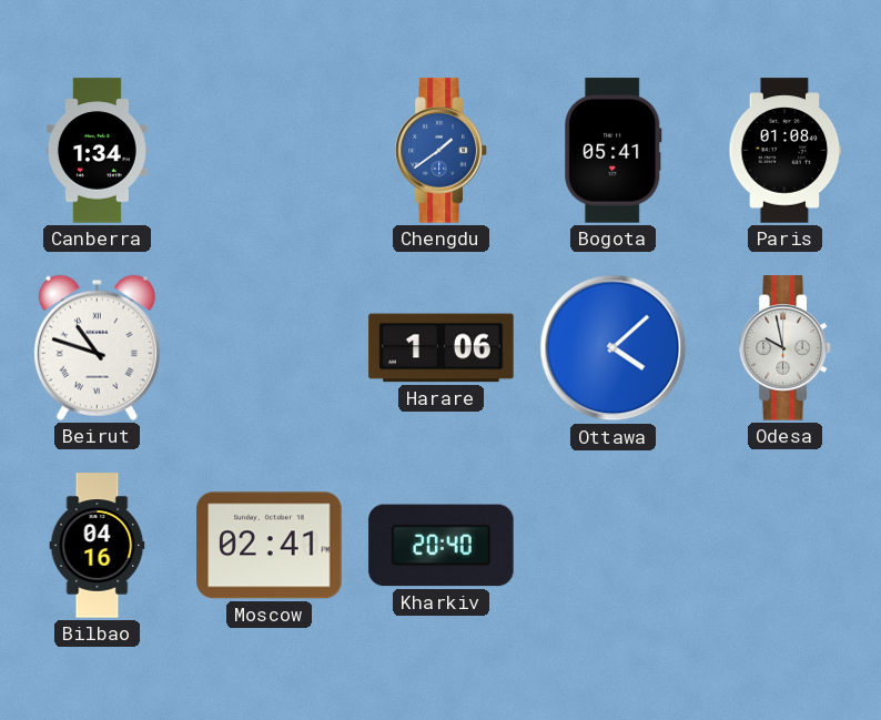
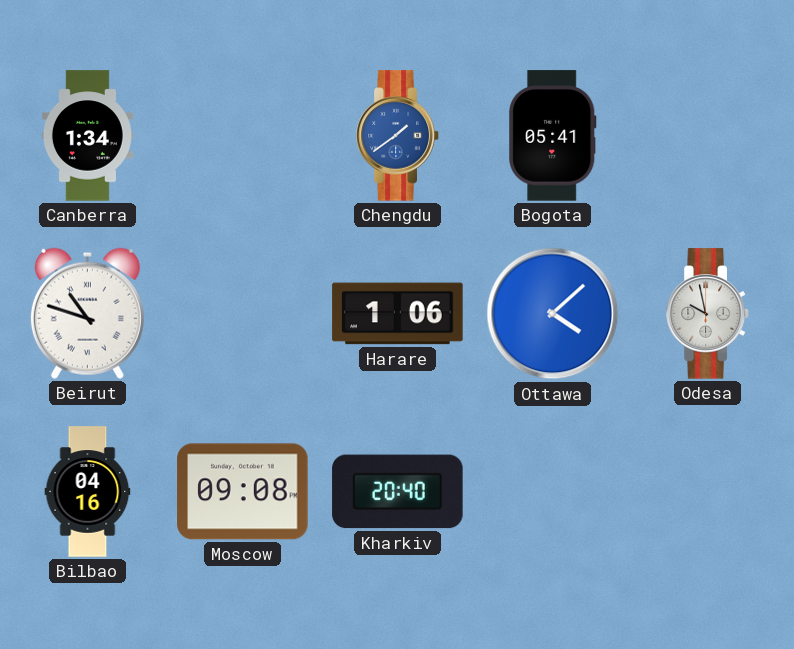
Paris: 01:08 -> none
Moscow: 02:41 -> 09:08
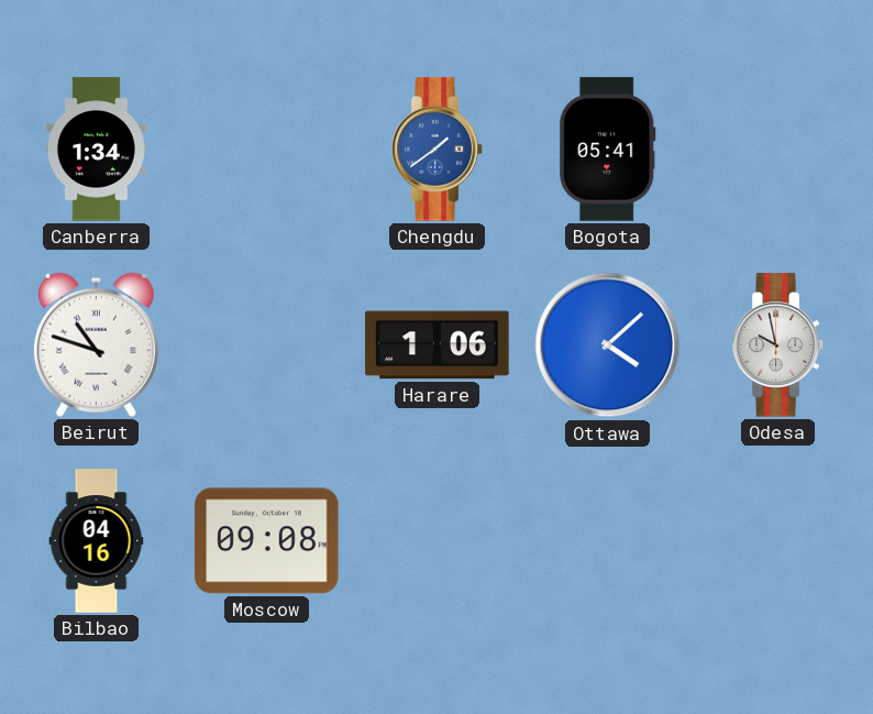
Kharkiv: 20:40 -> none
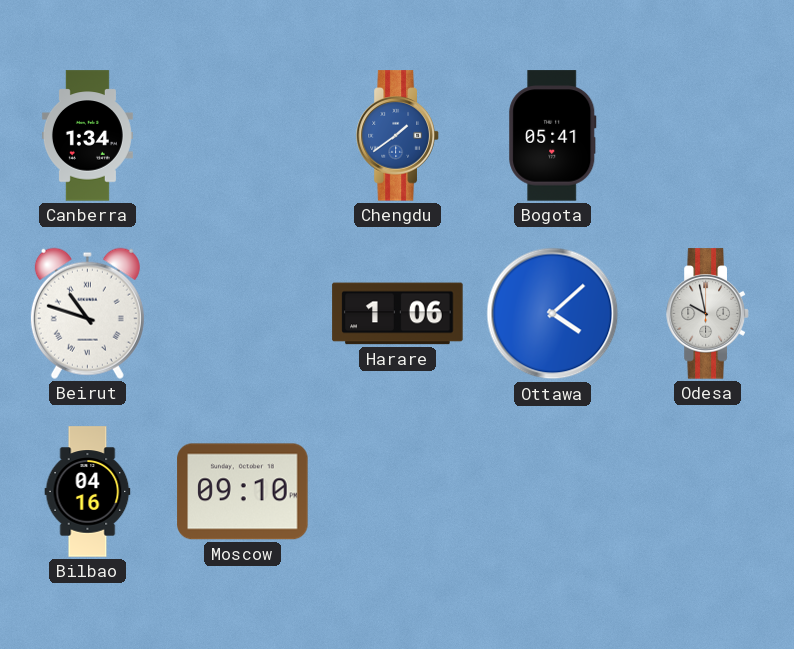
Moscow: 09:08 -> 09:10
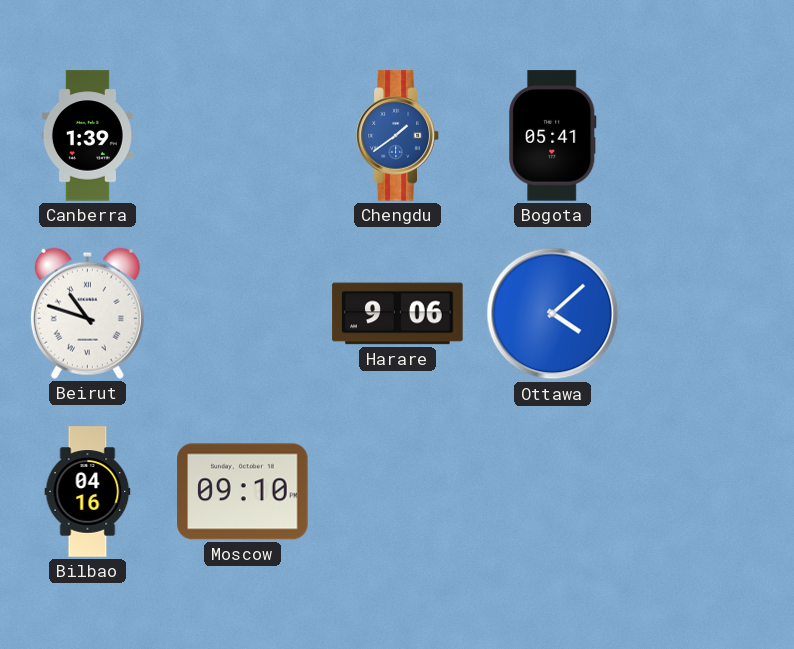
Canberra: 1:34 -> 1:39
Harare: 1:06 -> 9:06
Odesa: 9:58 -> none
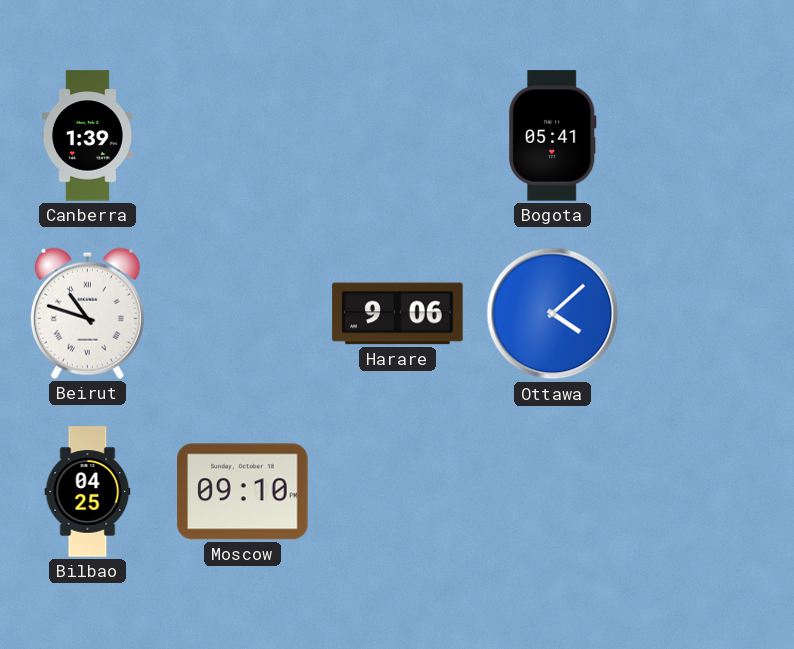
Chengdu: 1:39 -> none
Bilbao: 04:16 -> 04:25
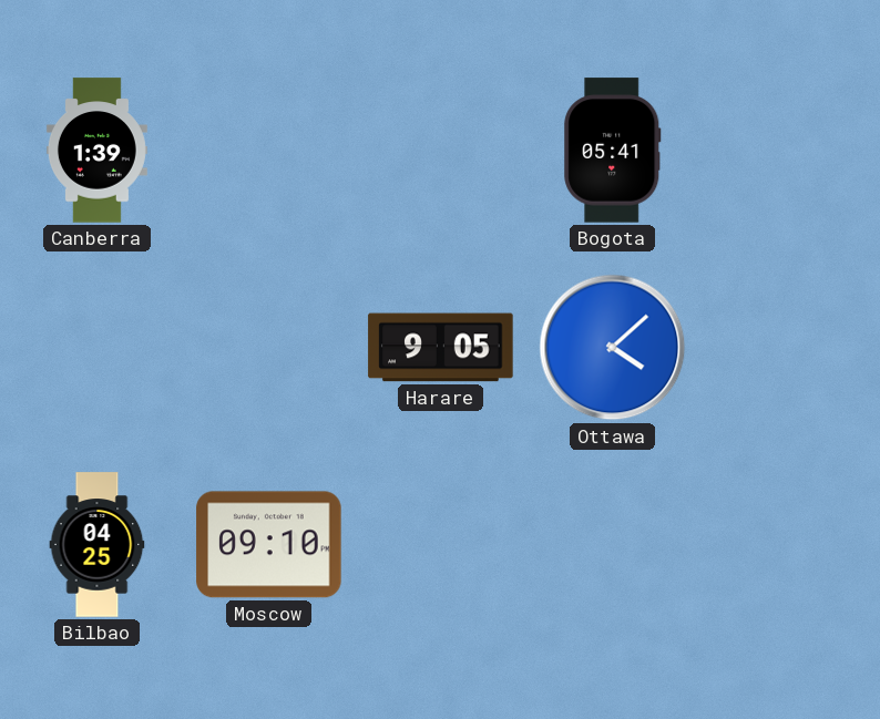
Beirut: 10:48 -> none
Harare: 9:06 -> 9:05
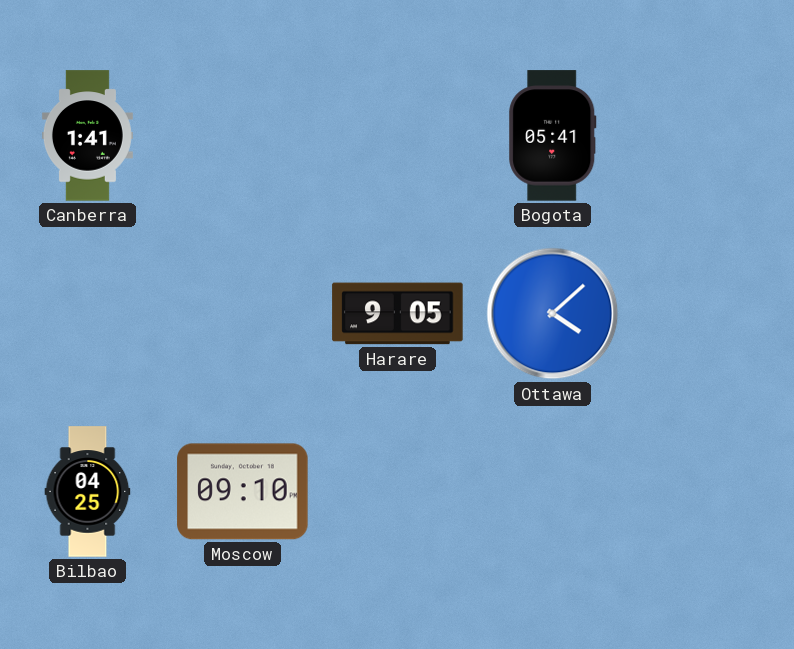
Canberra: 1:39 -> 1:41
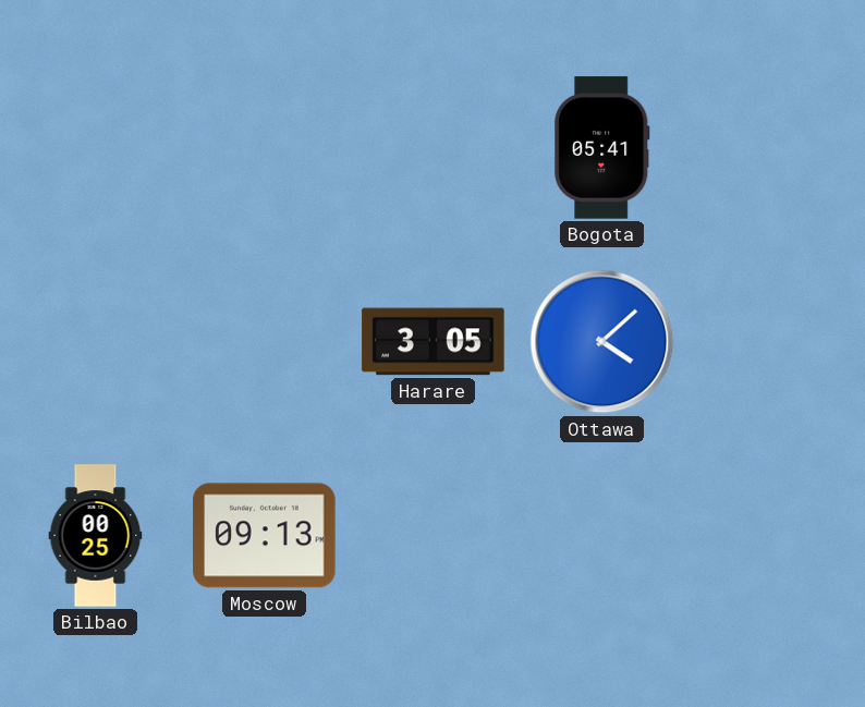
Canberra: 1:41 -> none
Harare: 9:05 -> 3:05
Bilbao: 04:25 -> 00:25
Moscow: 09:10 -> 09:13
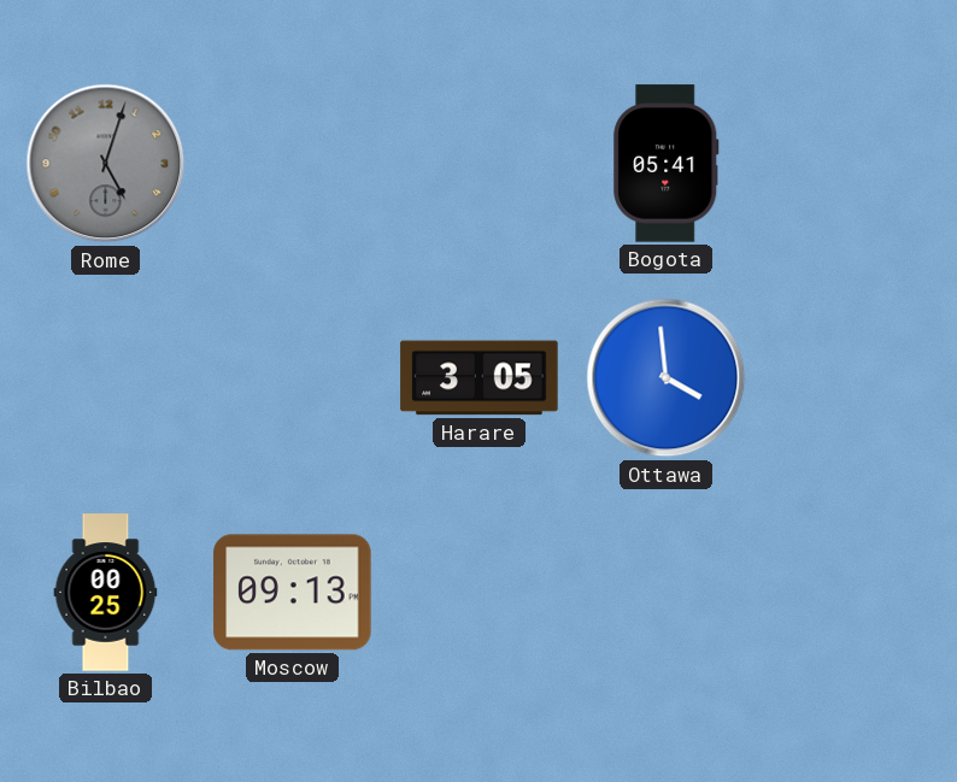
Rome: none -> 5:03
Ottawa: 4:08 -> 3:59
